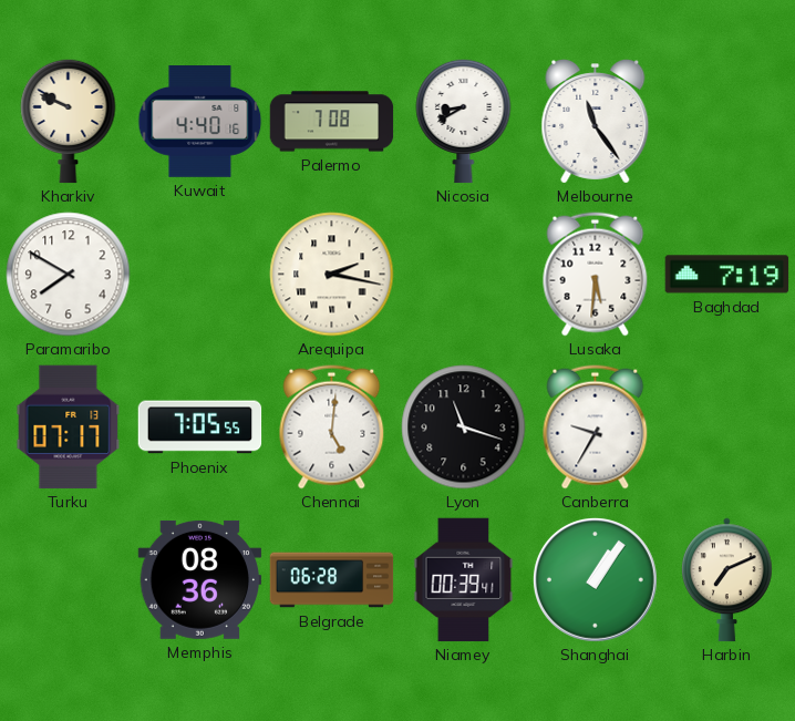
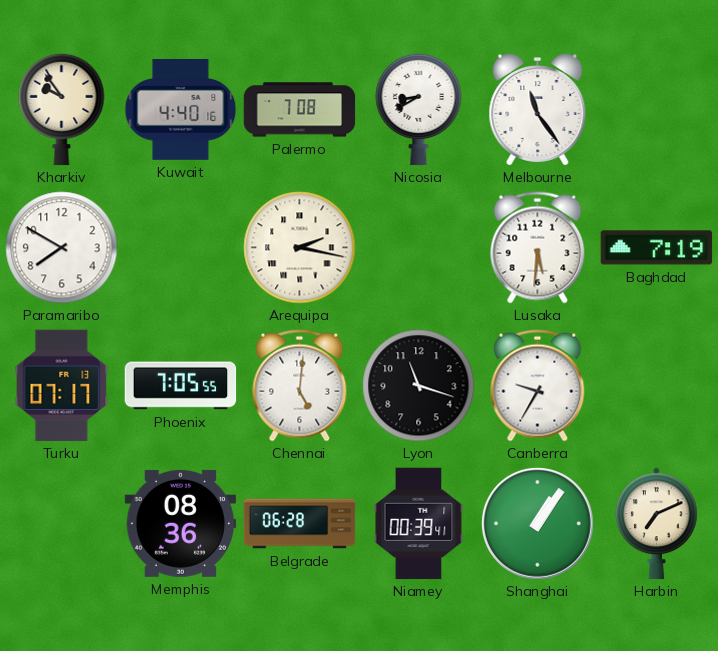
Kharkiv: 9:49 -> 9:54
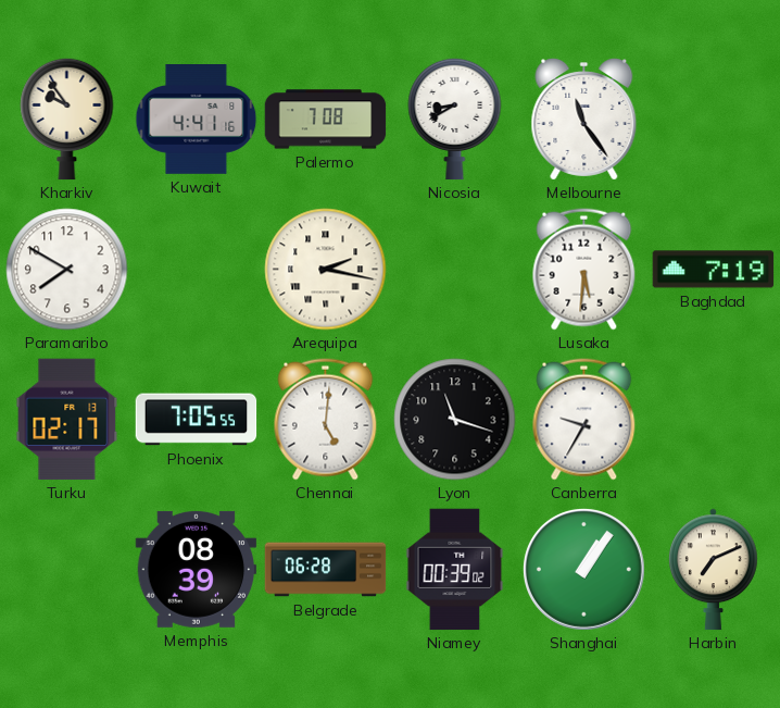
Kuwait: 4:40 -> 4:41
Turku: 07:17 -> 02:17
Memphis: 08:36 -> 08:39
Niamey: 00:39:41 -> 00:39:02
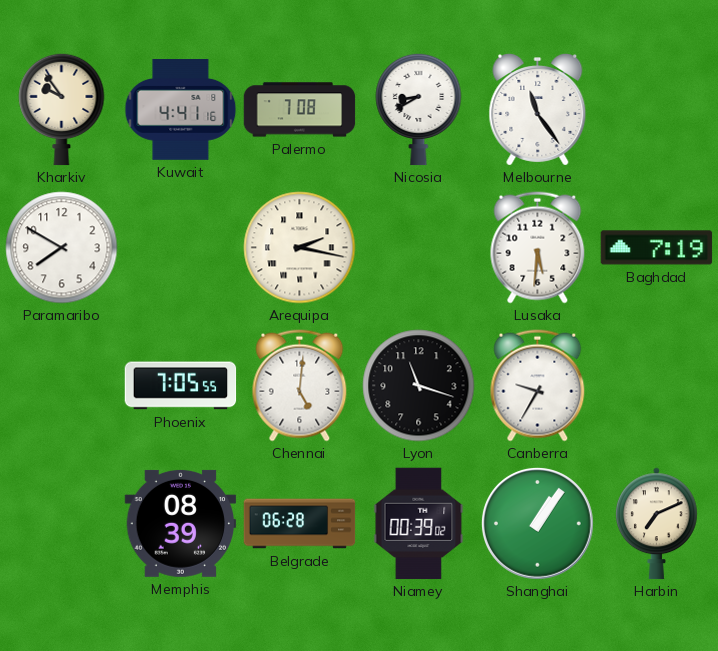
Turku: 02:17 -> none
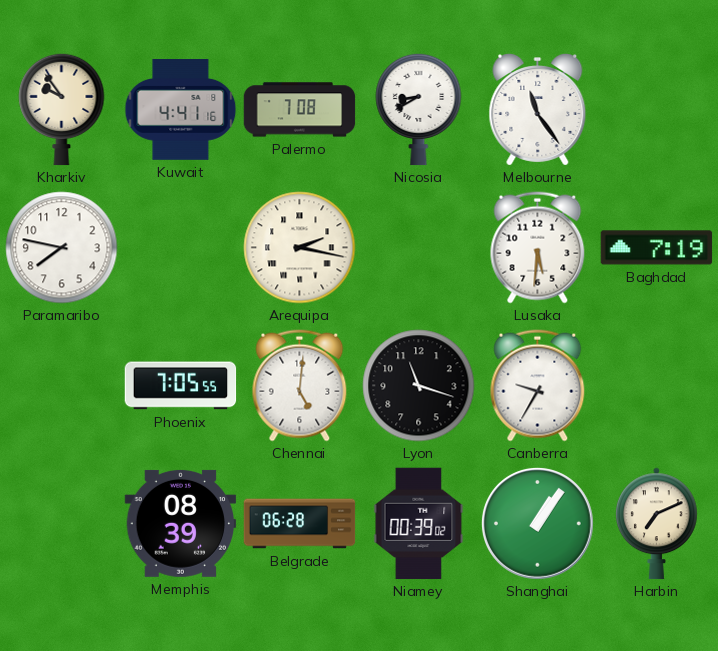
Paramaribo: 7:50 -> 7:47
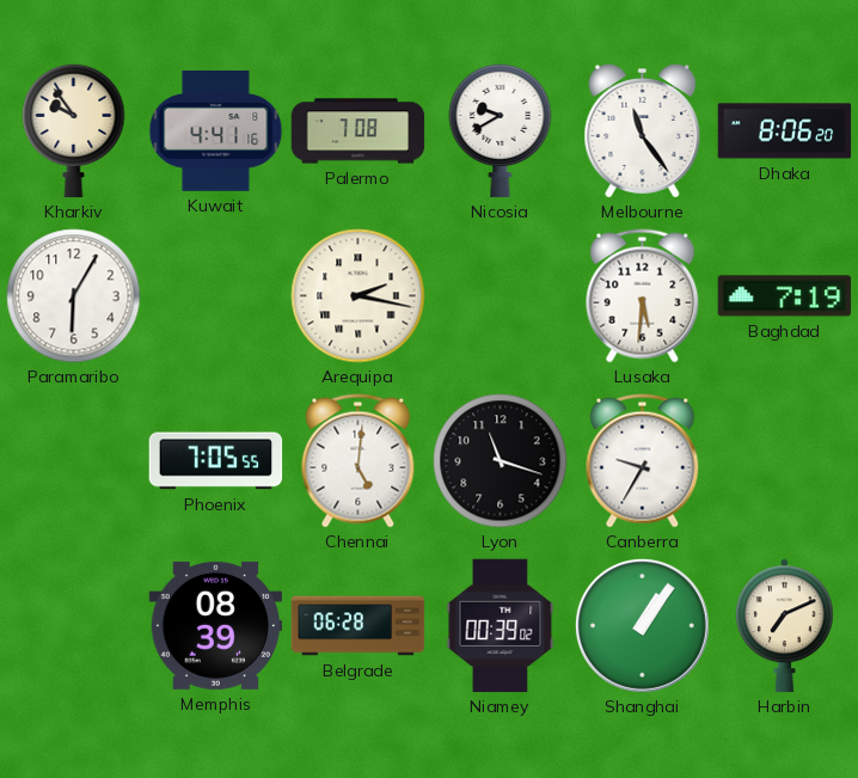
Nicosia: 8:40 -> 9:40
Dhaka: none -> 8:06
Paramaribo: 7:47 -> 6:05
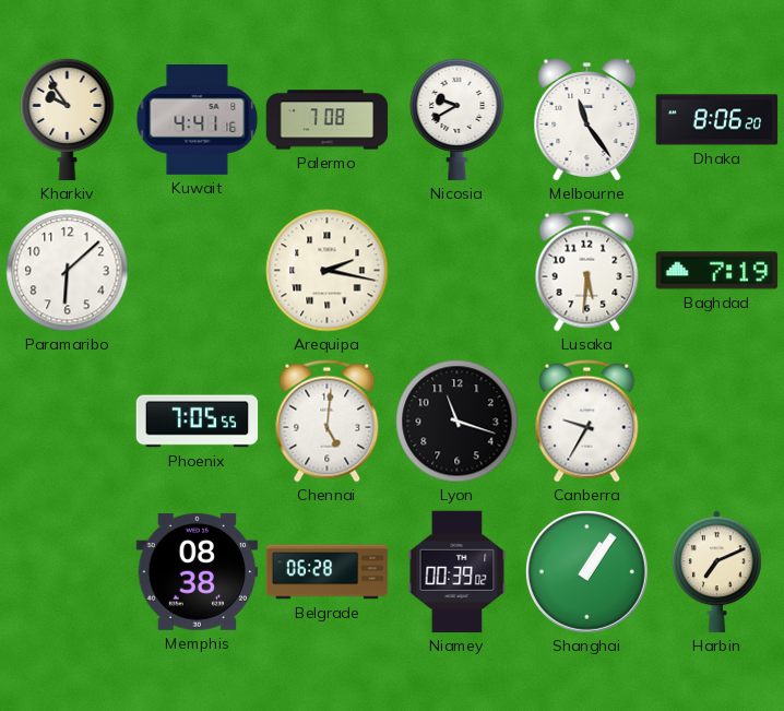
Paramaribo: 6:05 -> 6:08
Memphis: 08:39 -> 08:38
